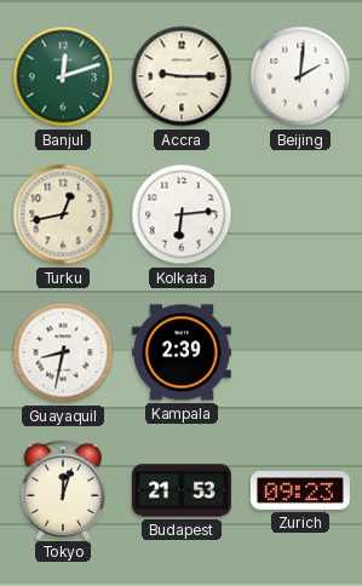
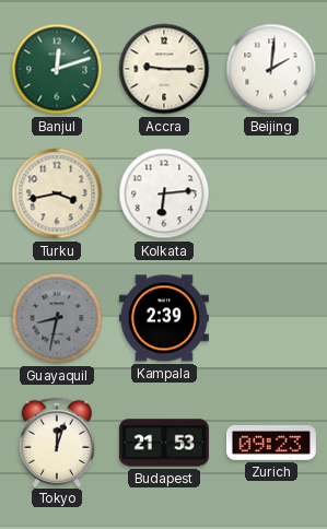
Turku: 12:43 -> 3:43
Guayaquil dial: white -> grey
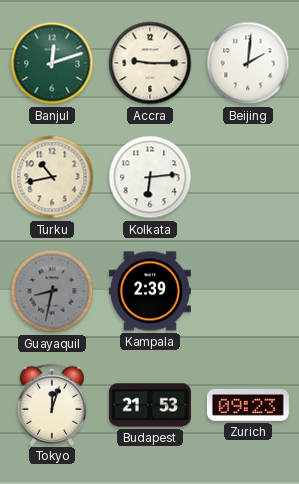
Turku: 3:43 -> 10:43
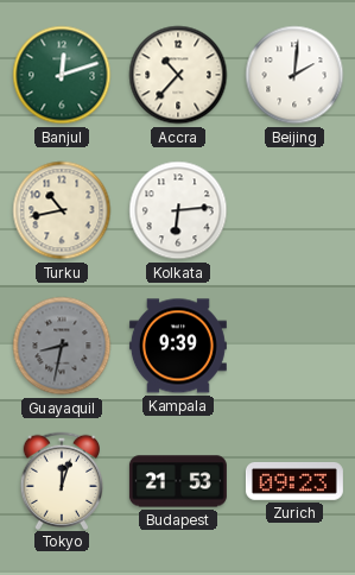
Accra: 9:15 -> 10:37
Kampala: 2:39 -> 9:39
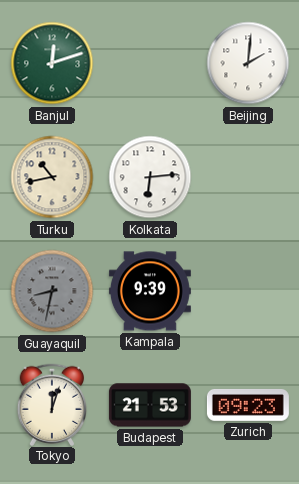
Accra: 10:37 -> none
